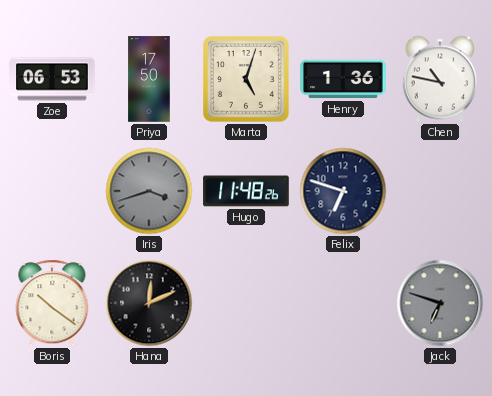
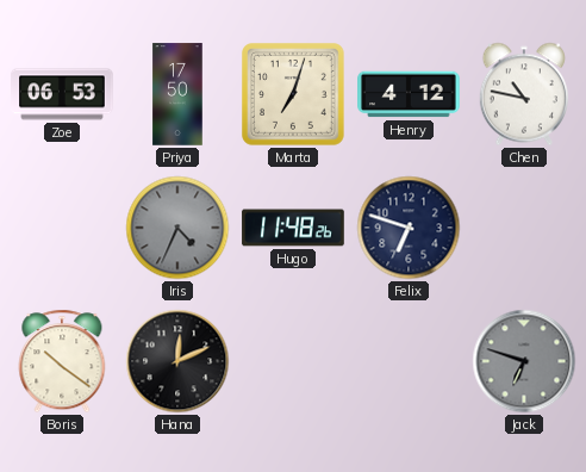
Marta: 5:03 -> 7:03
Henry: 1:36 -> 4:12
Iris: 3:42 -> 4:34
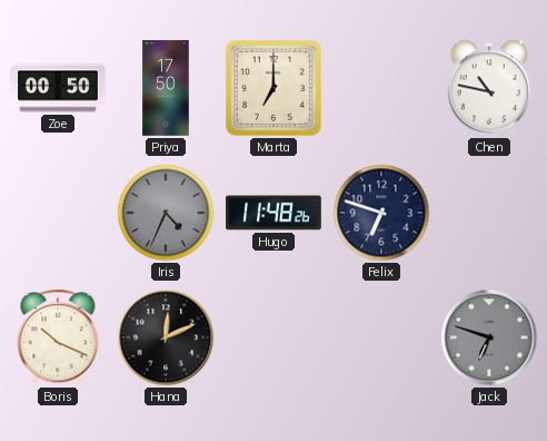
Zoe: 06:53 -> 00:50
Marta: 7:03 -> 7:00
Henry: 4:12 -> none
Boris: 10:21 -> 10:19
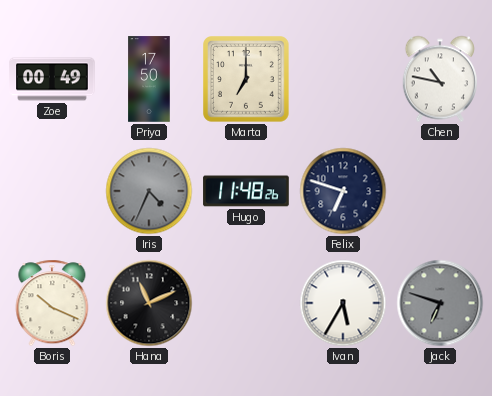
Zoe: 00:50 -> 00:49
Hana: 12:11 -> 11:11
Ivan: none -> 5:35
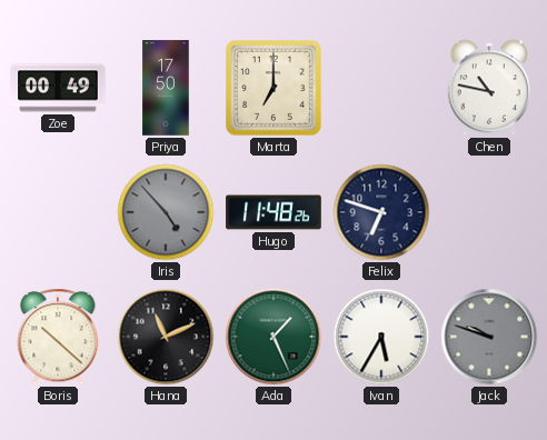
Iris: 4:34 -> 4:53
Boris: 10:19 -> 10:22
Ada: none -> 1:26
Jack: 6:48 -> 9:48
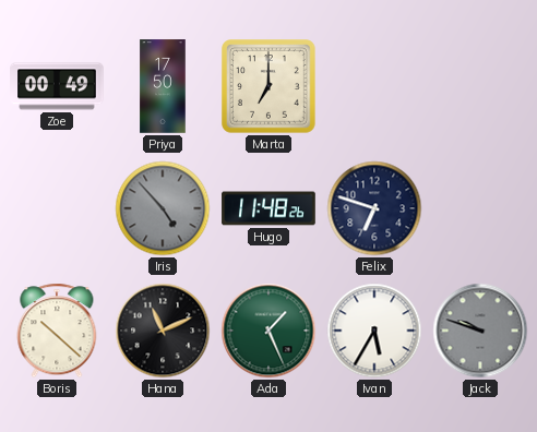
Chen: 10:47 -> none
